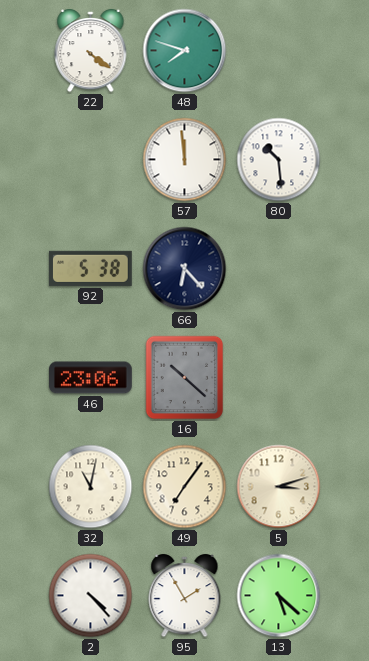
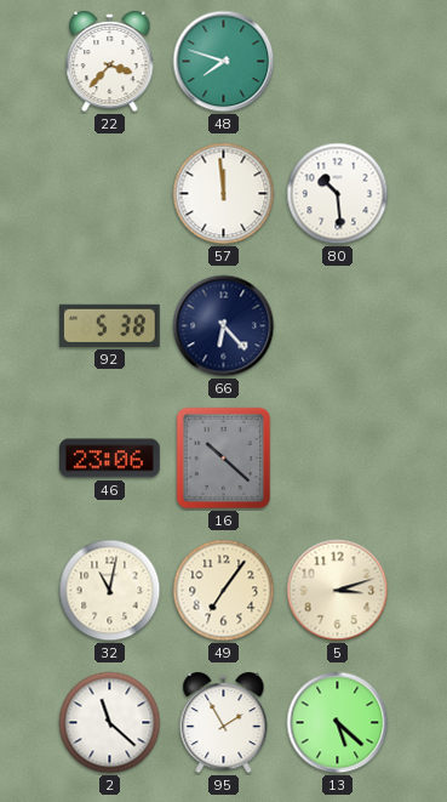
22: 4:21 -> 3:37
2: 4:23 -> 11:22
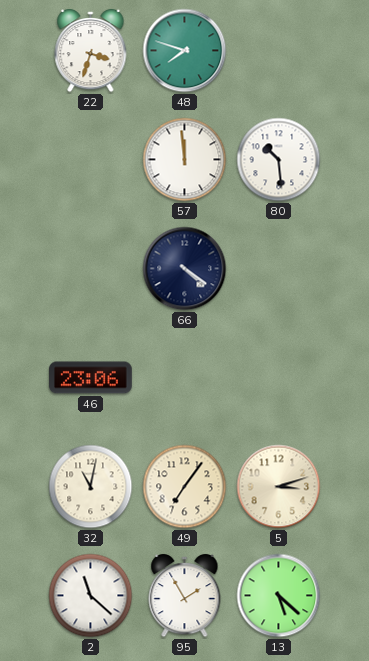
22: 3:37 -> 3:33
92: 5:38 -> none
66: 6:23 -> 4:21
16: 10:22 -> none
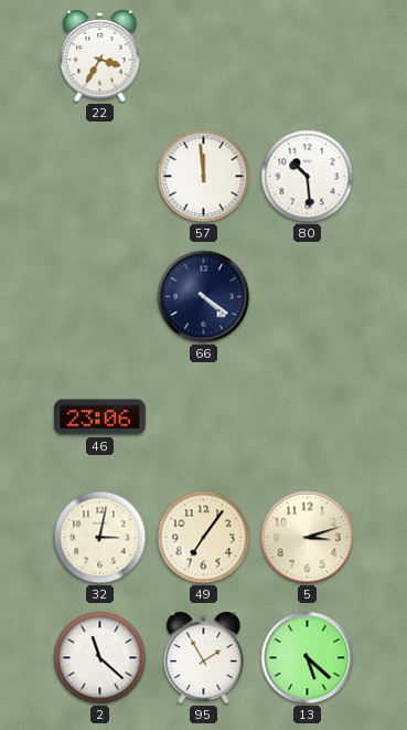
22: 3:33 -> 3:35
48: 7:48 -> none
32: 11:02 -> 3:02
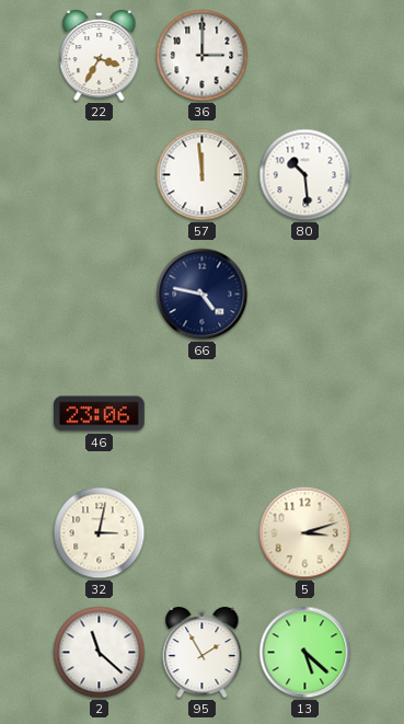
36: none -> 3:00
66: 4:21 -> 4:47
49: 7:06 -> none
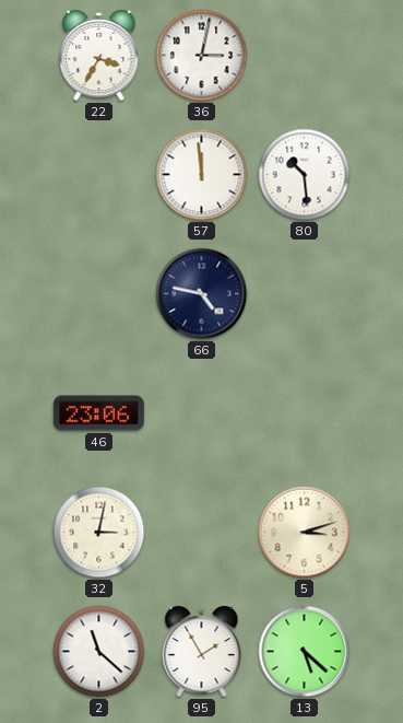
36: 3:00 -> 3:02
